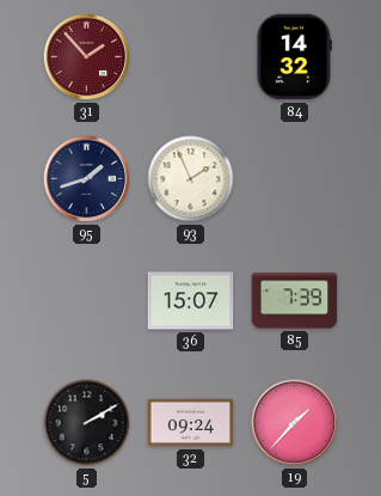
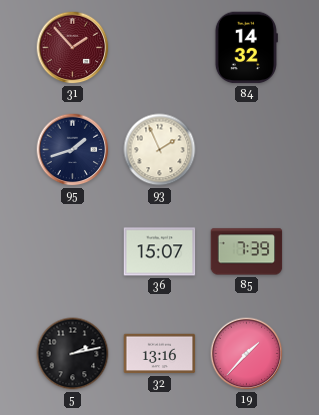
5: 2:10 -> 2:13
32: 09:24 -> 13:16
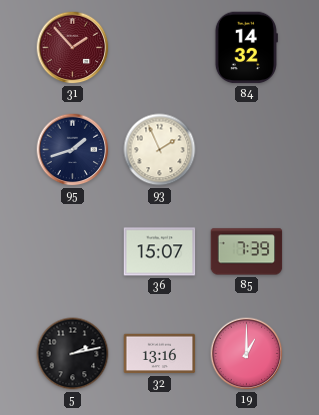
19: 1:37 -> 1:00
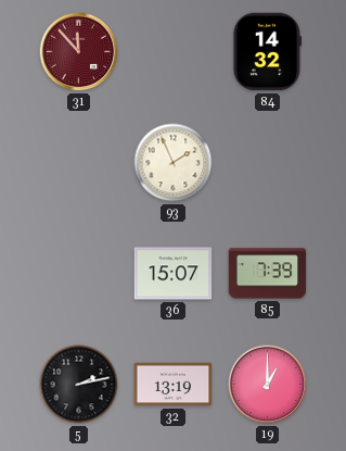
31: 1:53 -> 11:53
95: 1:42 -> none
32: 13:16 -> 13:19
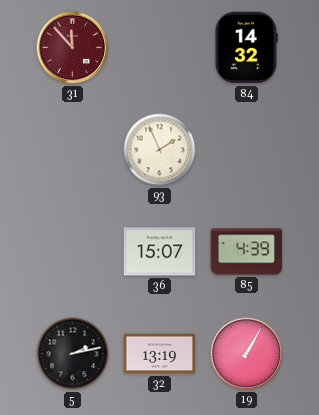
85: 7:39 -> 4:39
19: 1:00 -> 1:05
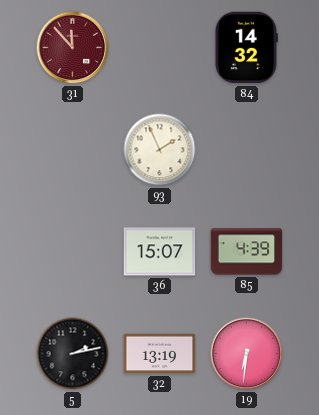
19: 1:05 -> 6:31
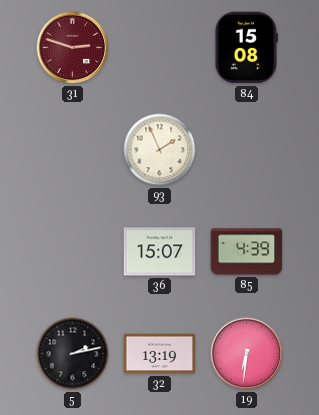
31: 11:53 -> 2:48
84: 14:32 -> 15:08
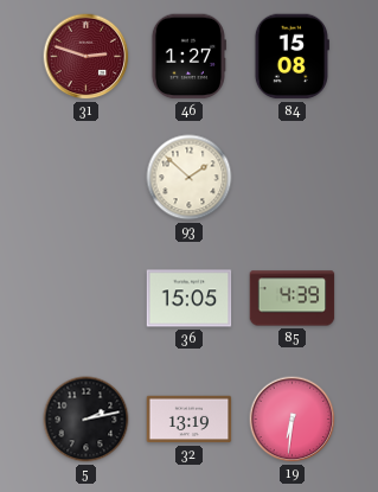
46: none -> 1:27
93: 1:56 -> 1:52
36: 15:07 -> 15:05
